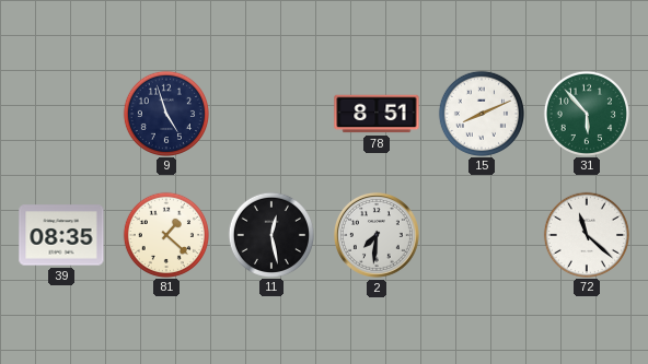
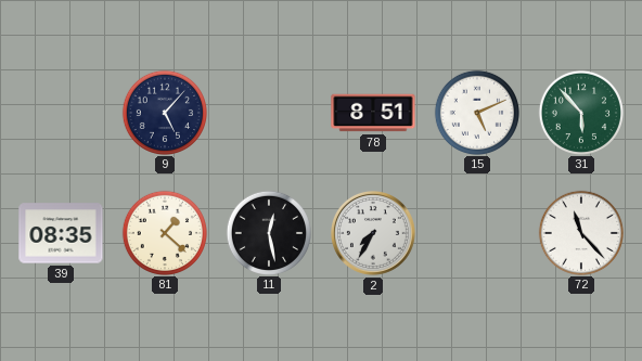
9: 4:57 -> 5:07
15: 8:11 -> 5:11
2: 7:31 -> 7:35
72: 11:22 -> 11:23
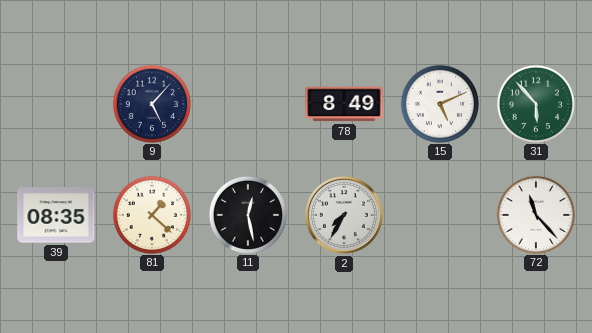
78: 8:51 -> 8:49
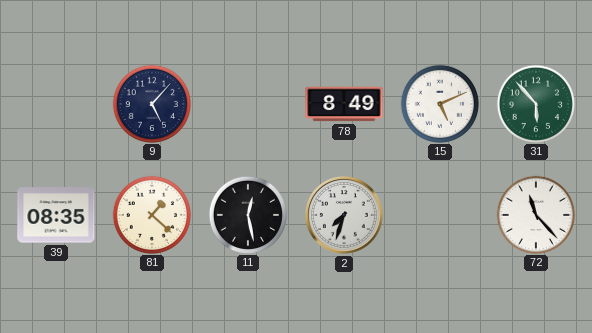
2: 7:35 -> 7:33
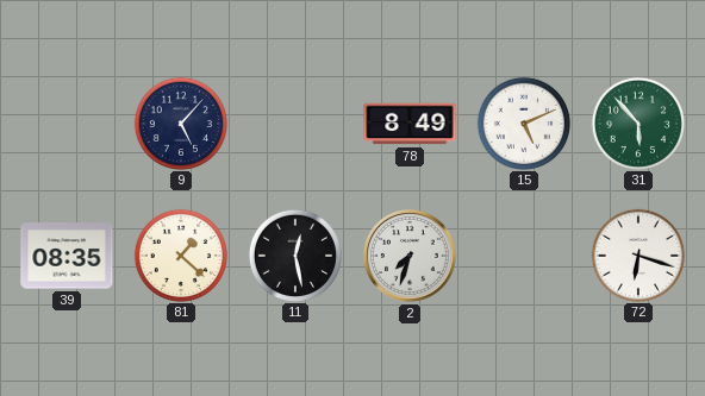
72: 11:23 -> 6:18
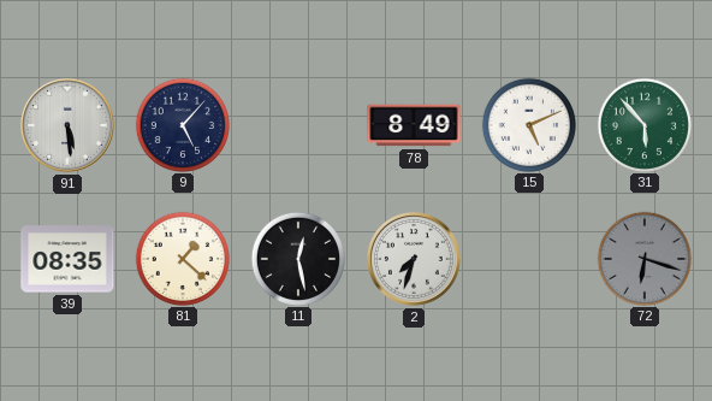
91: none -> 5:29
72 dial: white -> grey
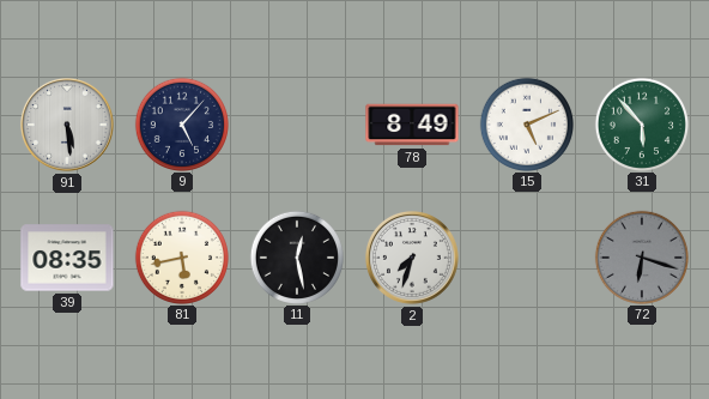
81: 1:22 -> 5:43
